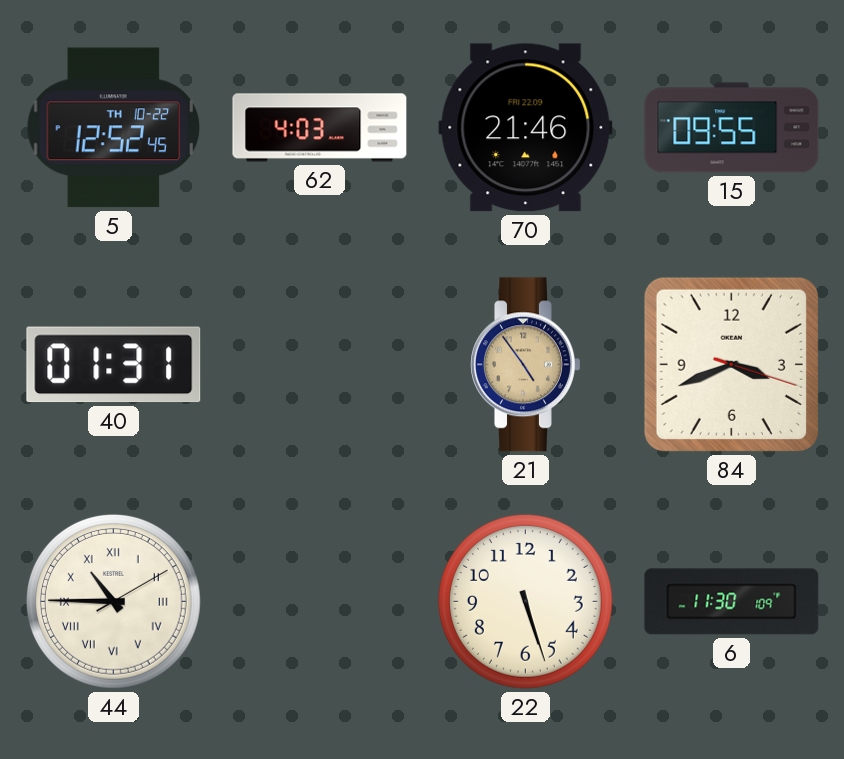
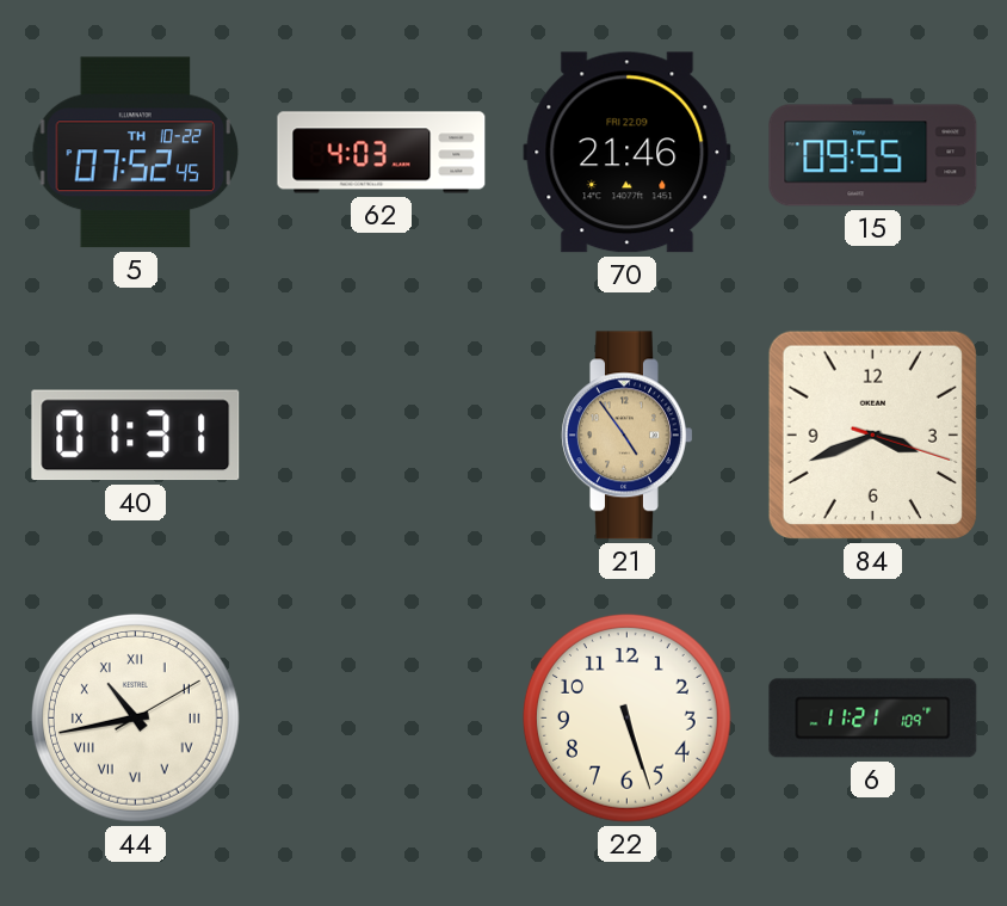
5: 12:52 -> 07:52
44: 10:45 -> 10:43
6: 11:30 -> 11:21
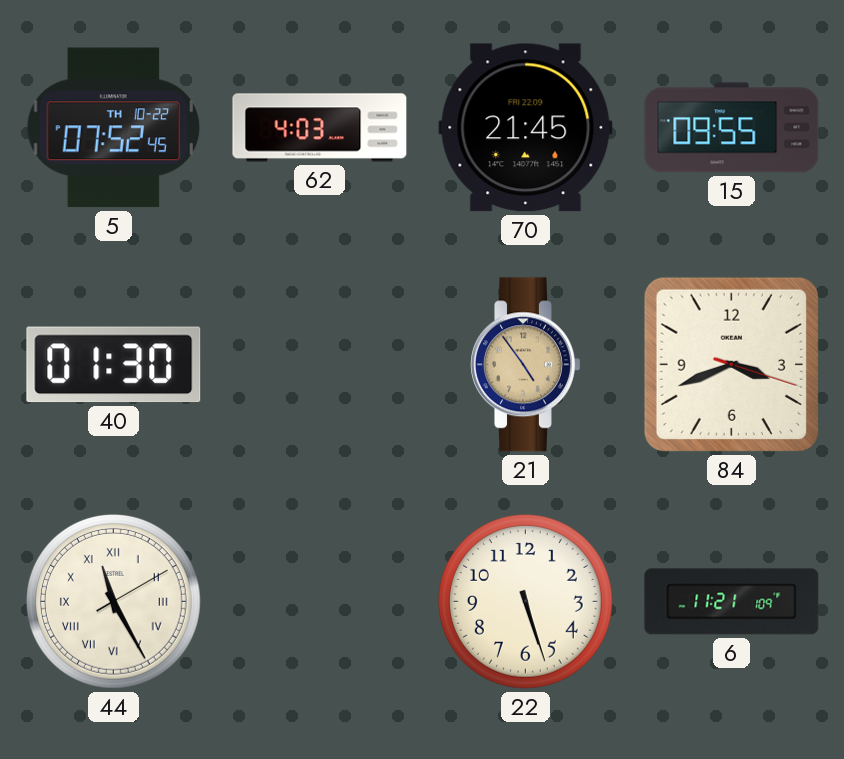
70: 21:46 -> 21:45
40: 01:31 -> 01:30
44: 10:43 -> 11:25
